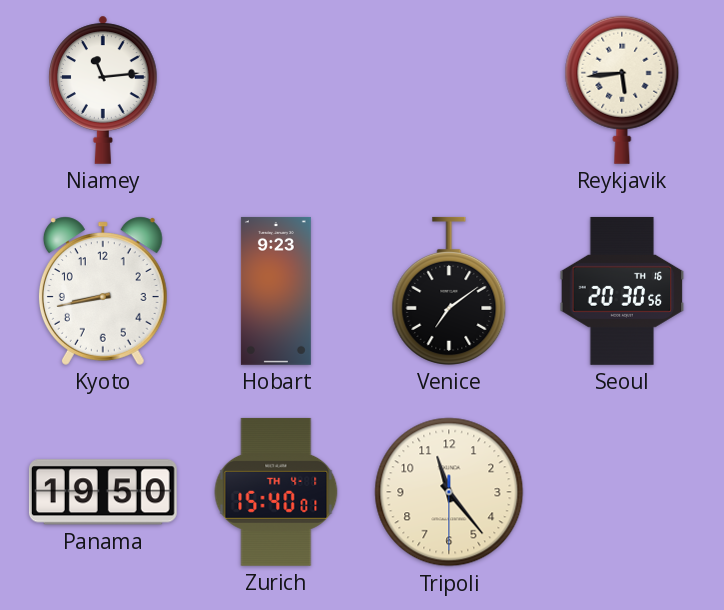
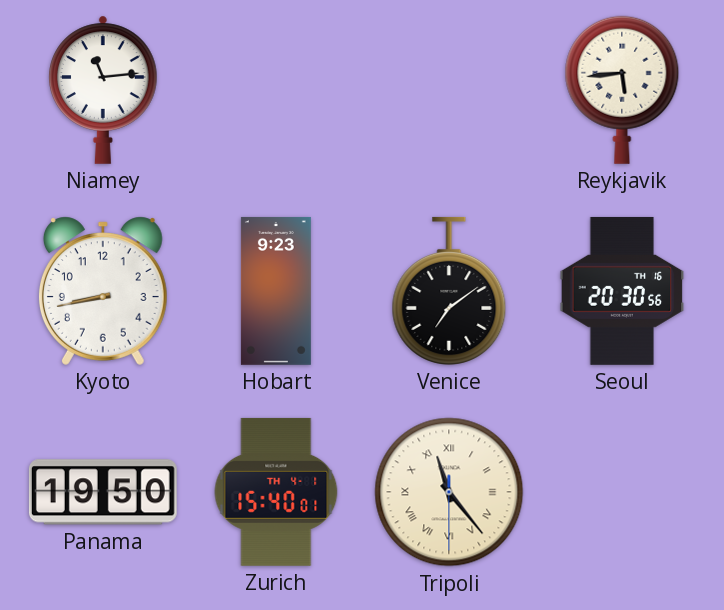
Tripoli numerals: Arabic -> Roman
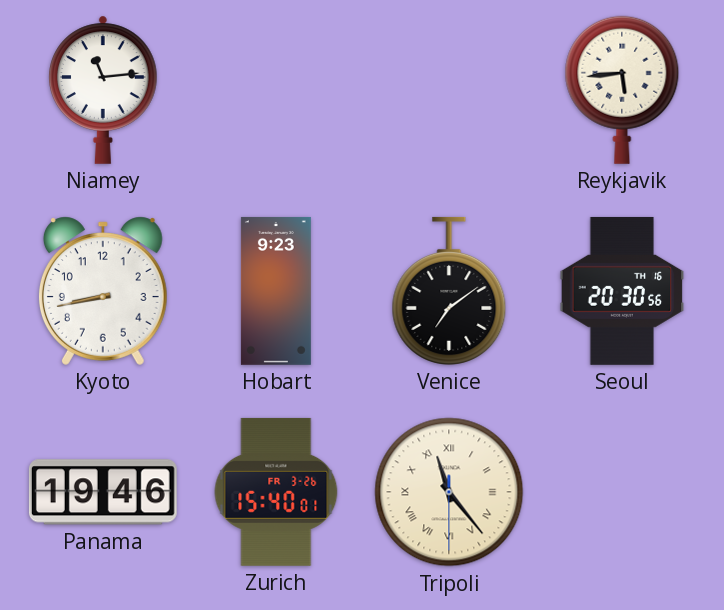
Panama: 19:50 -> 19:46
Zurich date: TH 4-1 -> FR 3-26
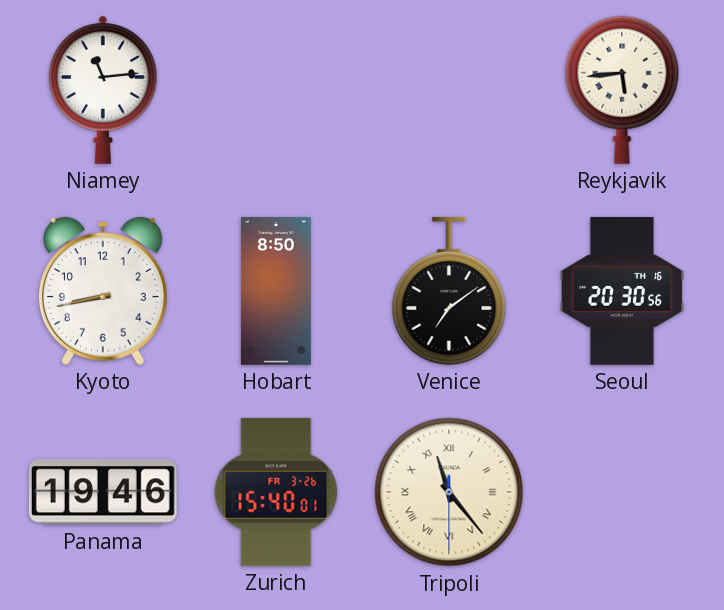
Hobart: 9:23 -> 8:50
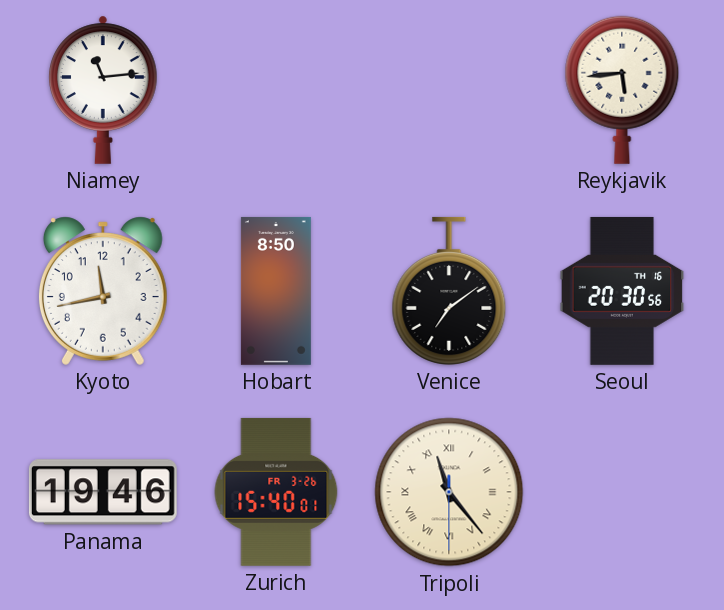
Kyoto: 8:43 -> 11:43
